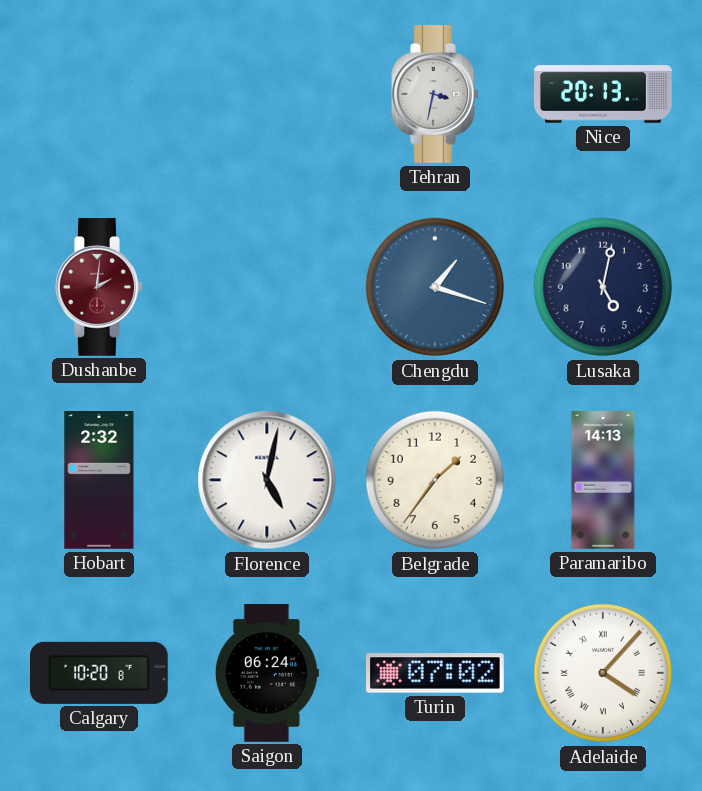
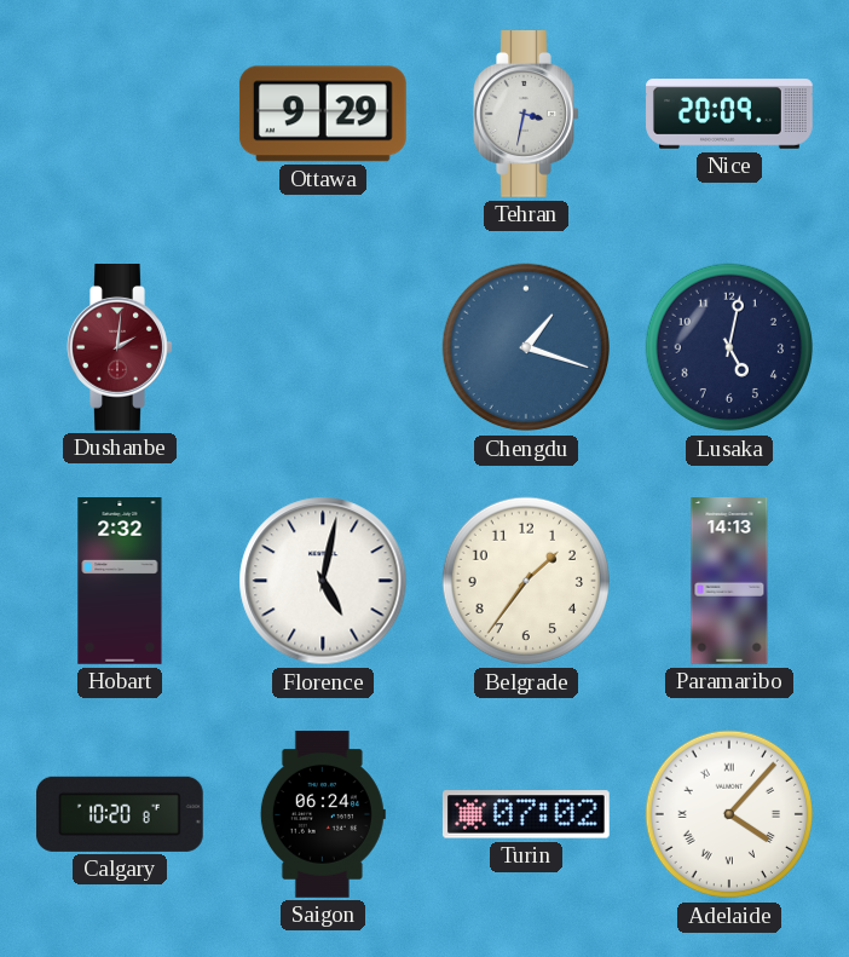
Ottawa: none -> 9:29
Nice: 20:13 -> 20:09
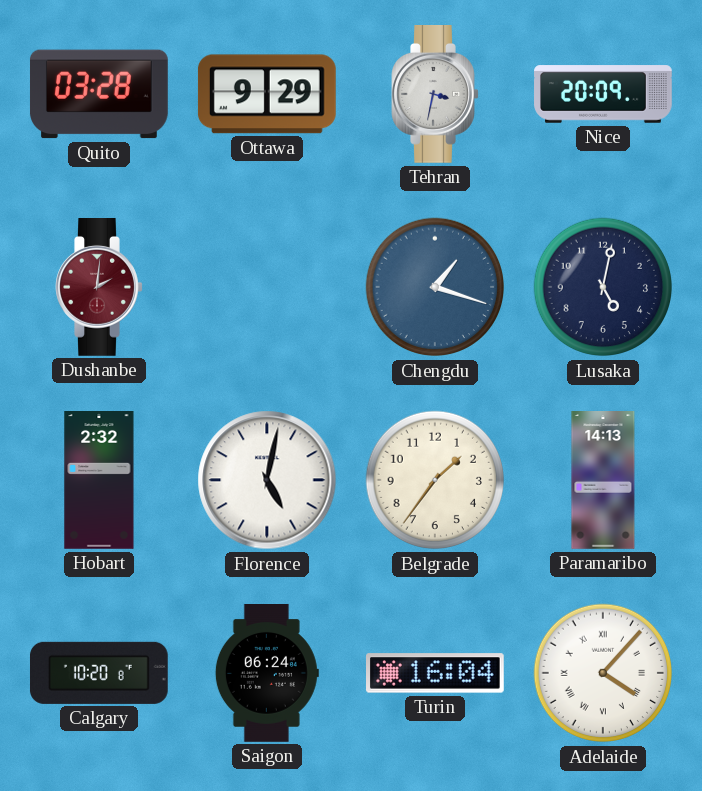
Quito: none -> 03:28
Turin: 07:02 -> 16:04
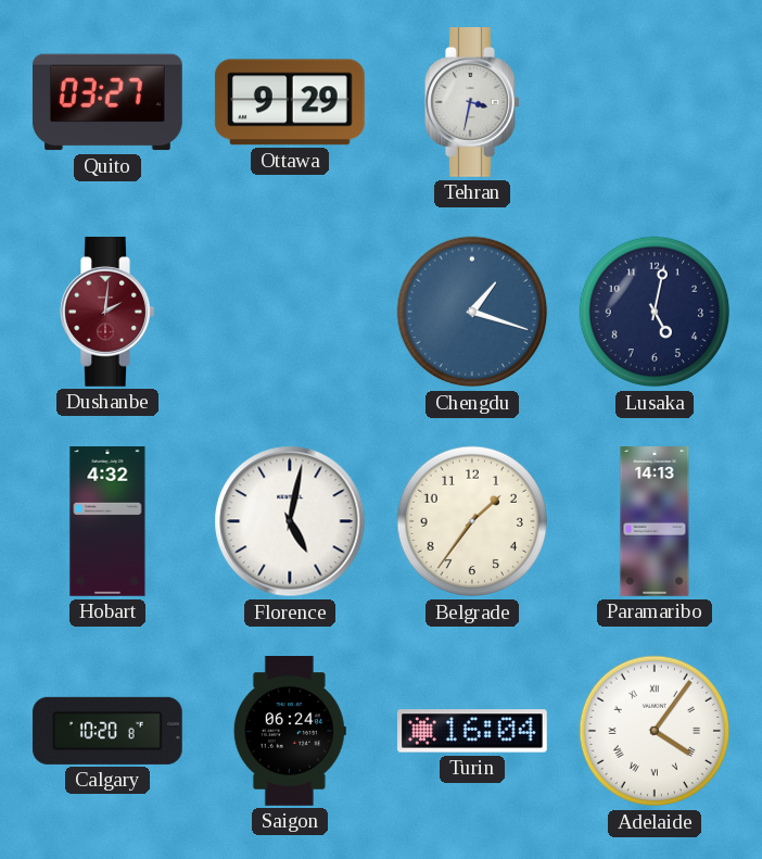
Quito: 03:28 -> 03:27
Nice: 20:09 -> none
Hobart: 2:32 -> 4:32
Adelaide: 4:07 -> 4:06
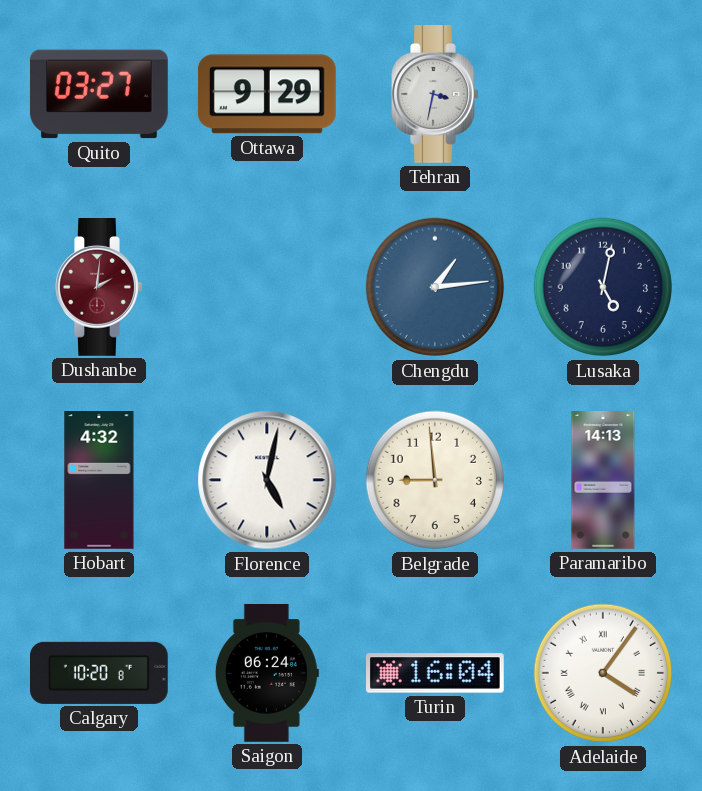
Chengdu: 1:18 -> 1:14
Belgrade: 1:36 -> 8:59
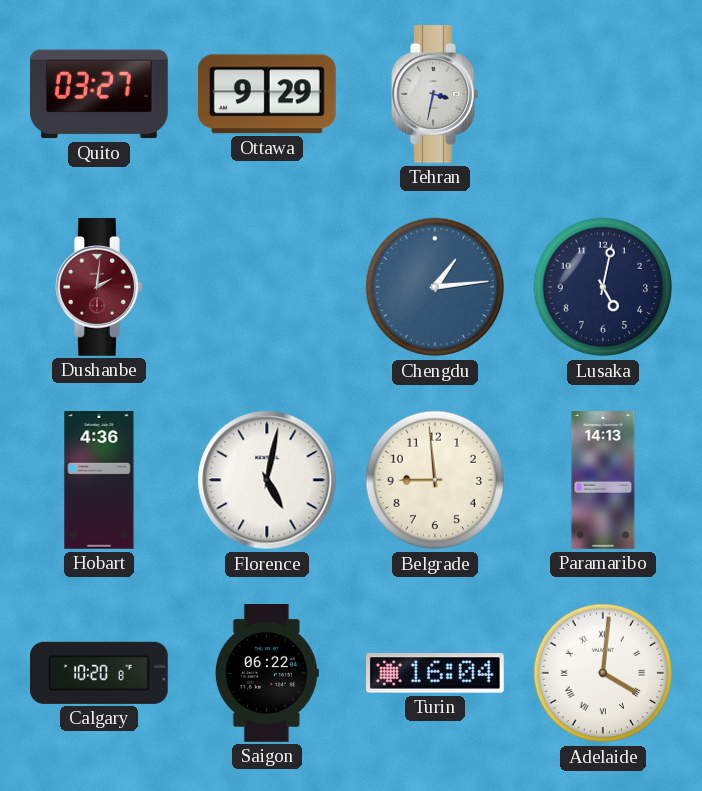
Hobart: 4:32 -> 4:36
Saigon: 06:24 -> 06:22
Adelaide: 4:06 -> 4:01
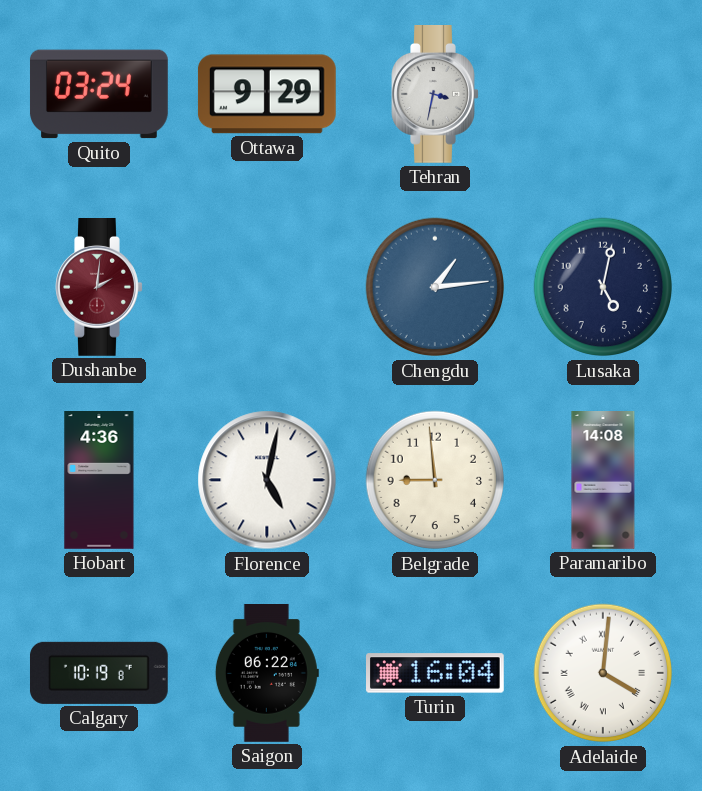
Quito: 03:27 -> 03:24
Paramaribo: 14:13 -> 14:08
Calgary: 10:20 -> 10:19
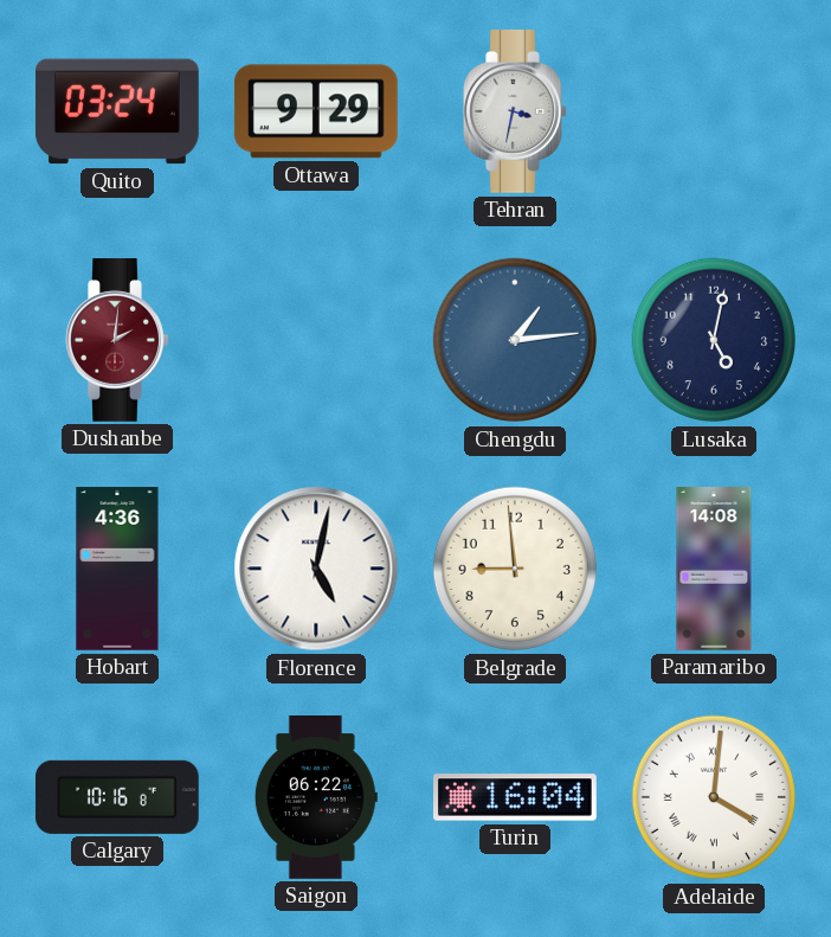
Calgary: 10:19 -> 10:16
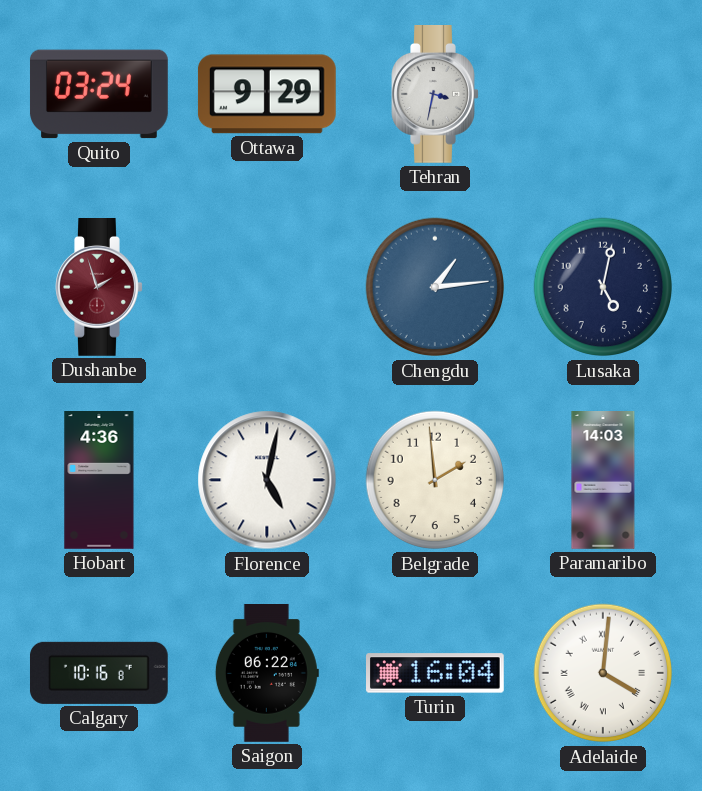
Dushanbe: 2:01 -> 1:57
Belgrade: 8:59 -> 1:59
Paramaribo: 14:08 -> 14:03
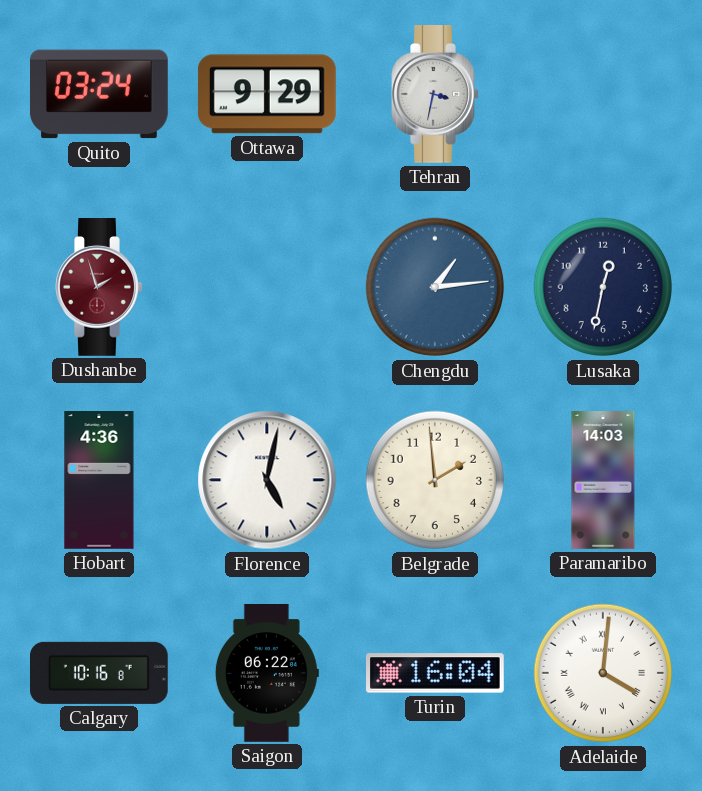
Lusaka: 5:02 -> 12:32
